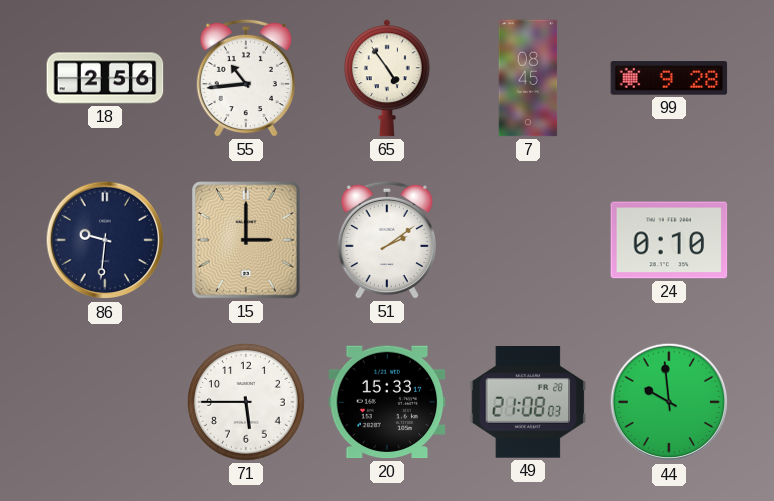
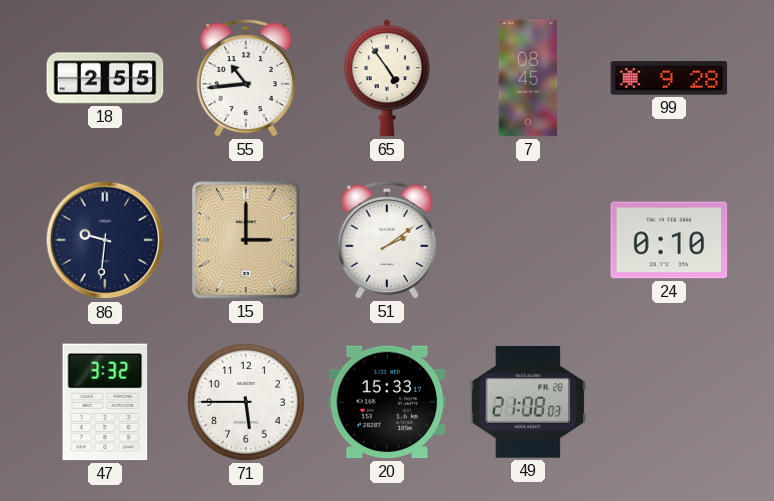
18: 2:56 -> 2:55
47: none -> 3:32
44: 9:59 -> none
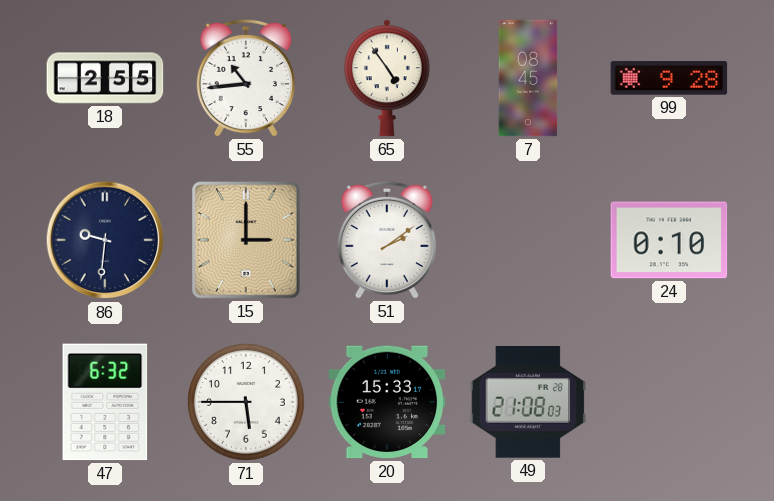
47: 3:32 -> 6:32
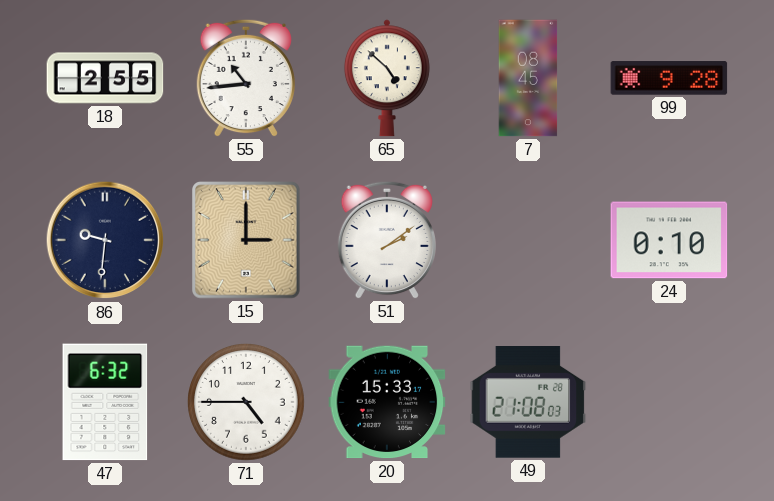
65: 4:54 -> 4:52
71: 5:45 -> 4:45
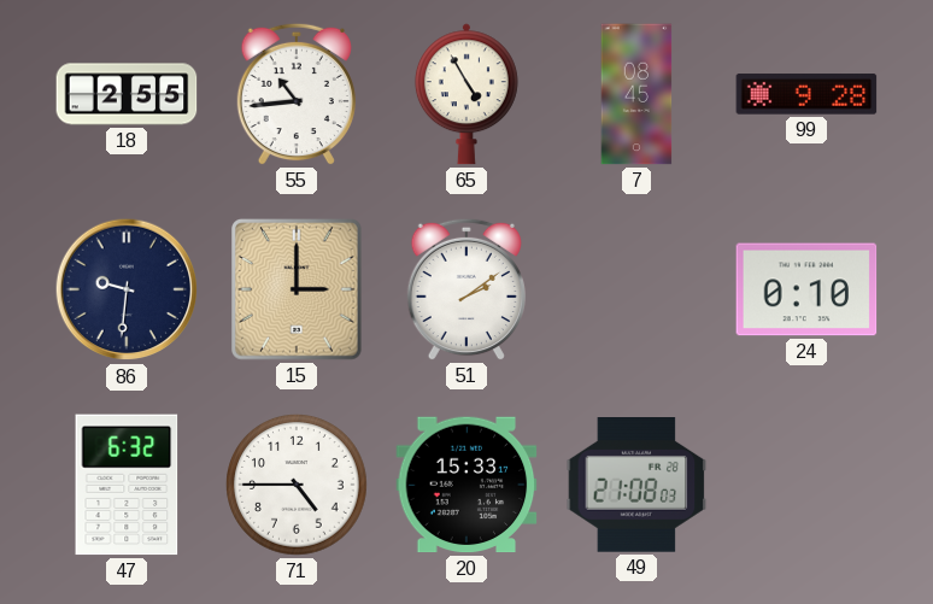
65: 4:52 -> 4:55
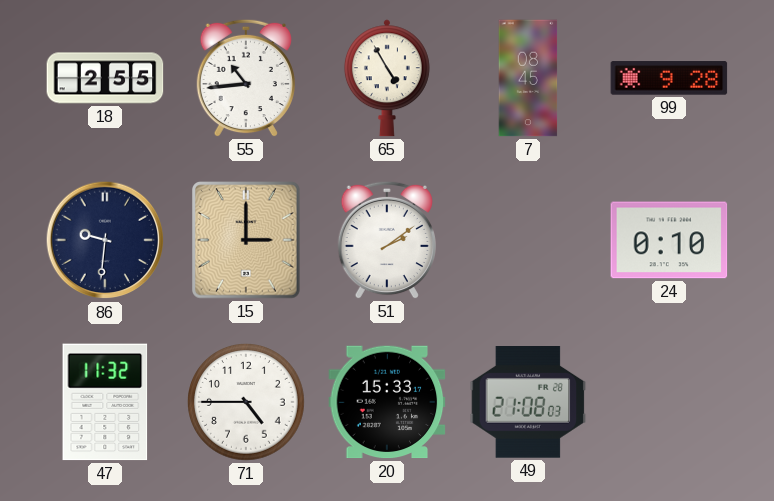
47: 6:32 -> 11:32
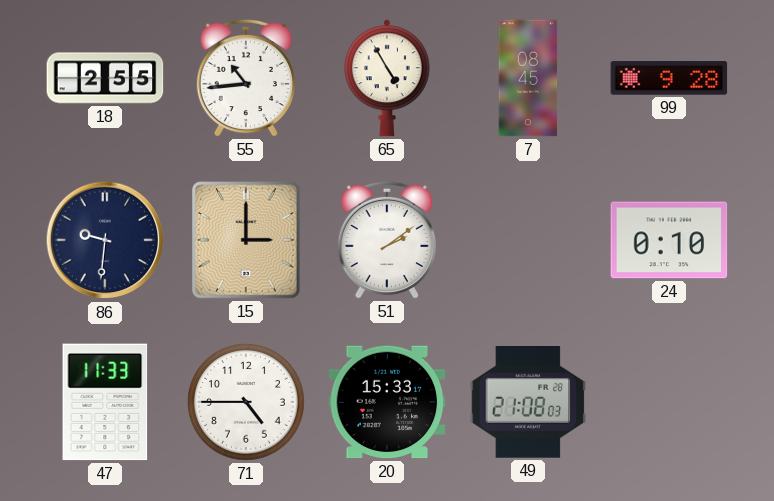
47: 11:32 -> 11:33
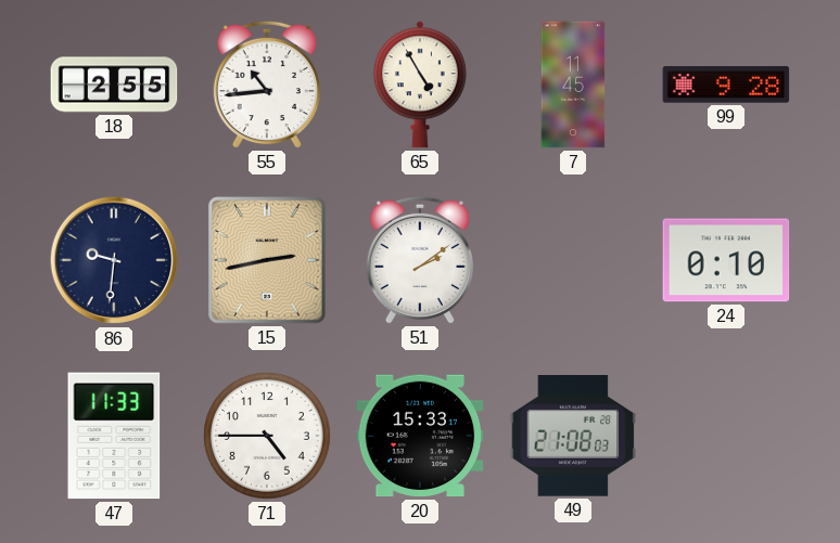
7: 08:45 -> 11:45
15: 3:00 -> 2:43
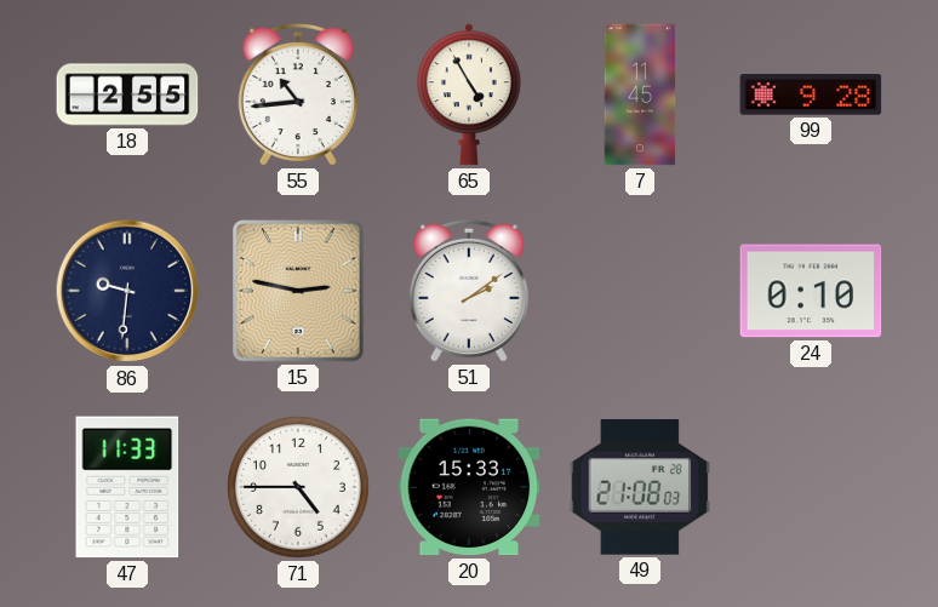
15: 2:43 -> 2:47
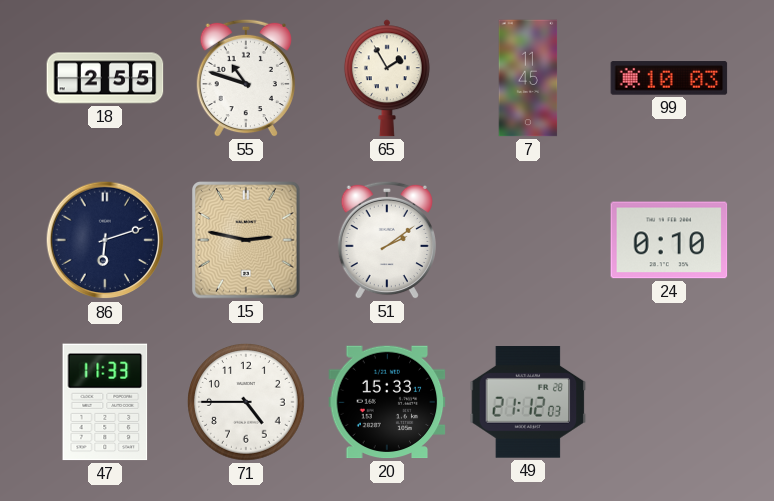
55: 10:44 -> 10:48
65: 4:55 -> 1:55
99: 9:28 -> 10:03
86: 9:31 -> 6:12
49: 21:08 -> 21:12
